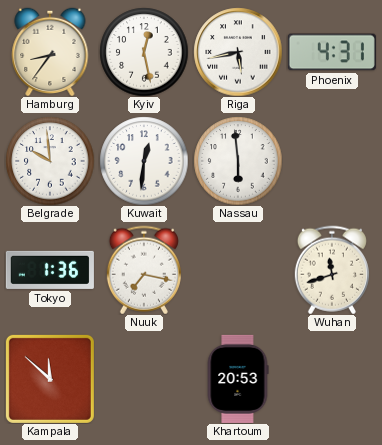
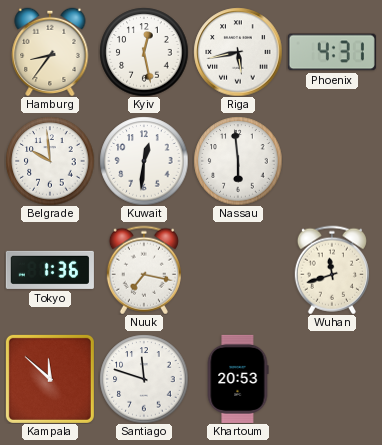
Santiago: none -> 11:48
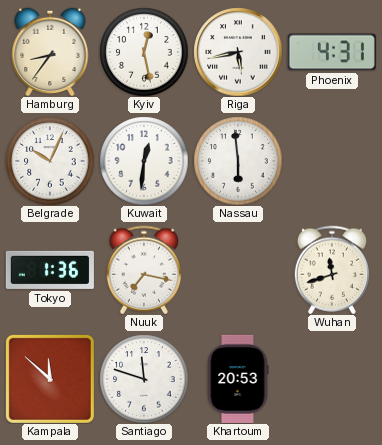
Belgrade: 9:59 -> 10:04
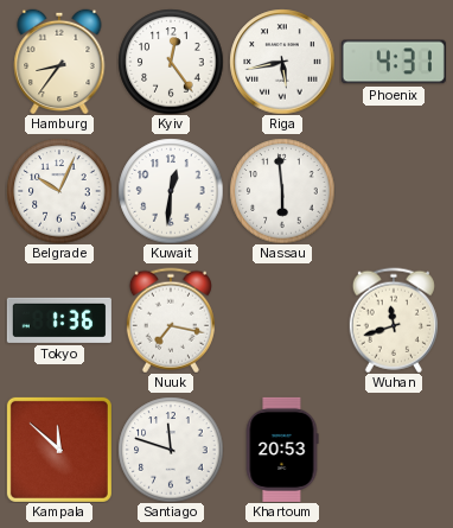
Kyiv: 12:28 -> 12:24
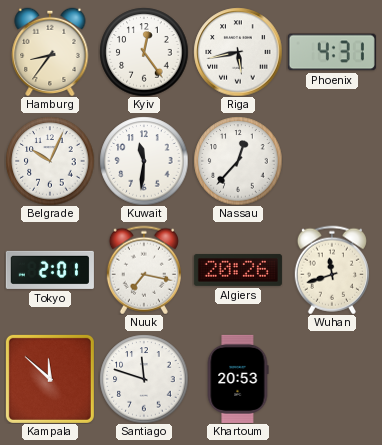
Kuwait: 12:31 -> 11:31
Nassau: 5:59 -> 12:37
Tokyo: 1:36 -> 2:01
Algiers: none -> 20:26
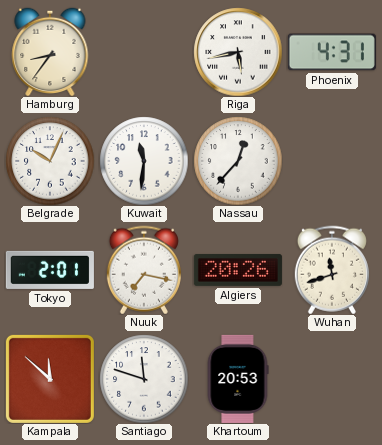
Kyiv: 12:24 -> none
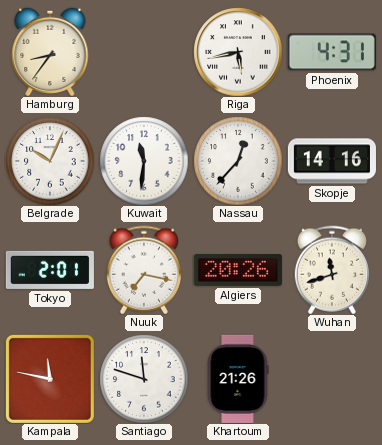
Skopje: none -> 14:16
Kampala: 11:52 -> 11:47
Khartoum: 20:53 -> 21:26
